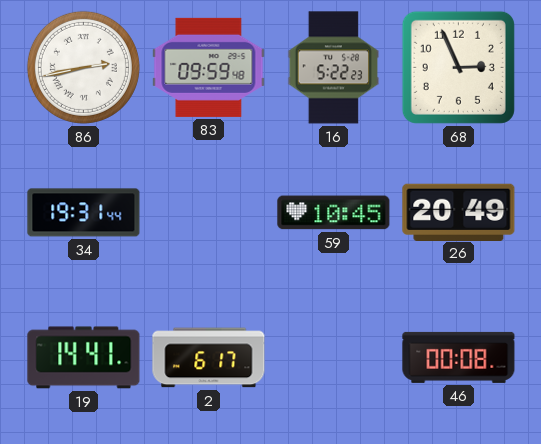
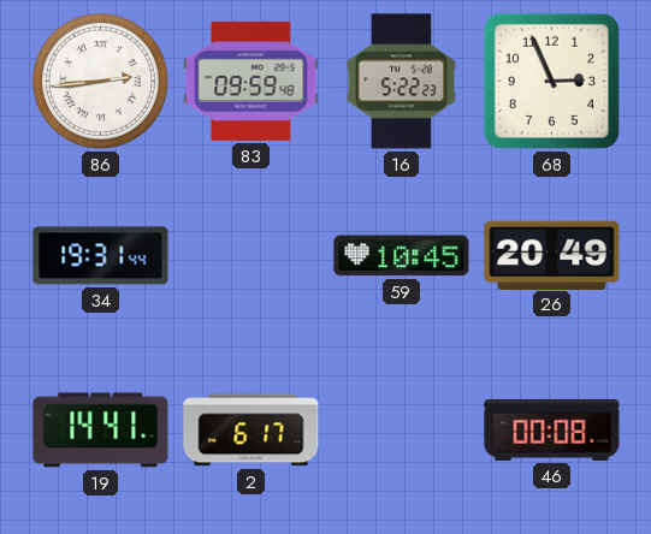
86: 2:43 -> 2:44
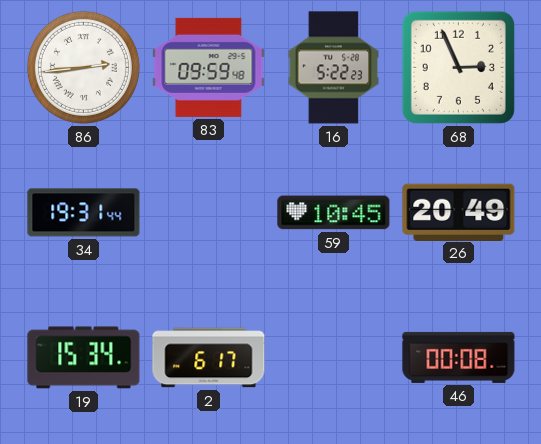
19: 14:41 -> 15:34
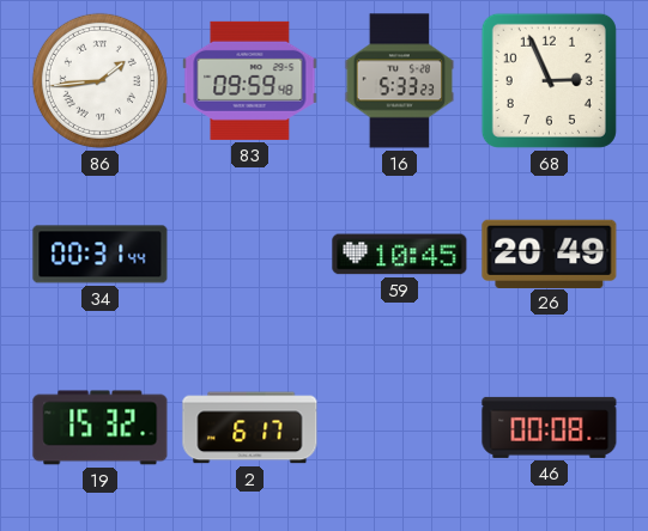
86: 2:44 -> 1:44
16: 5:22 -> 5:33
34: 19:31 -> 00:31
19: 15:34 -> 15:32
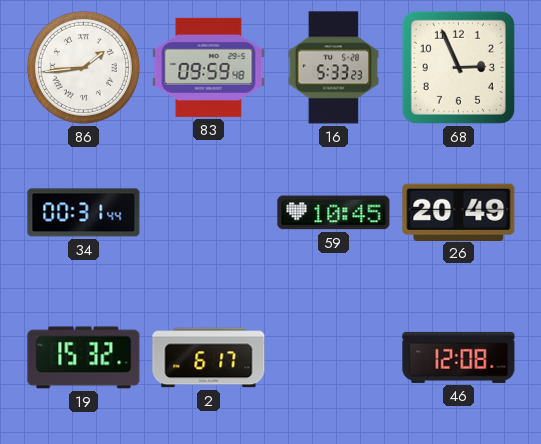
46: 00:08 -> 12:08
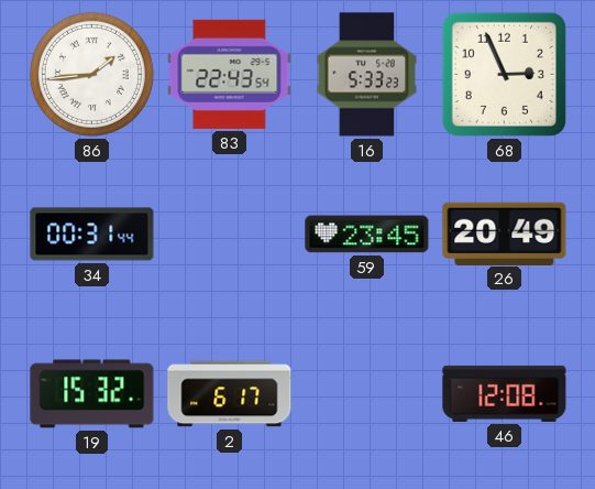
83: 09:59 -> 22:43
59: 10:45 -> 23:45
